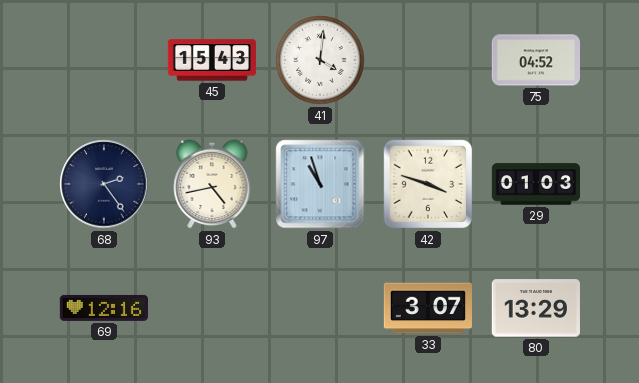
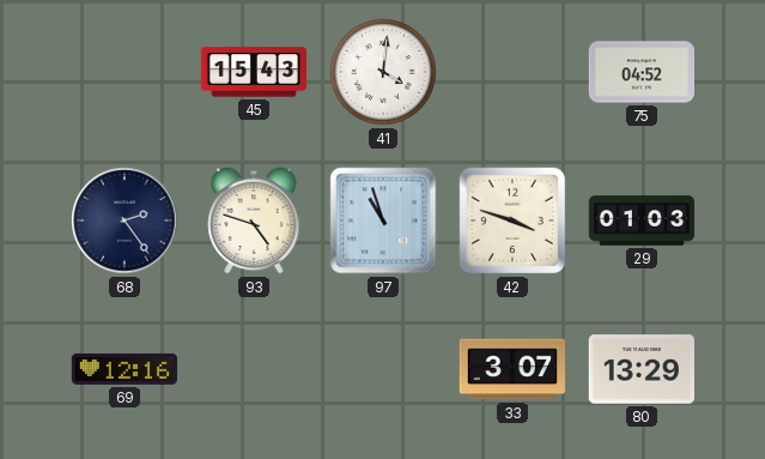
93: 4:43 -> 4:48
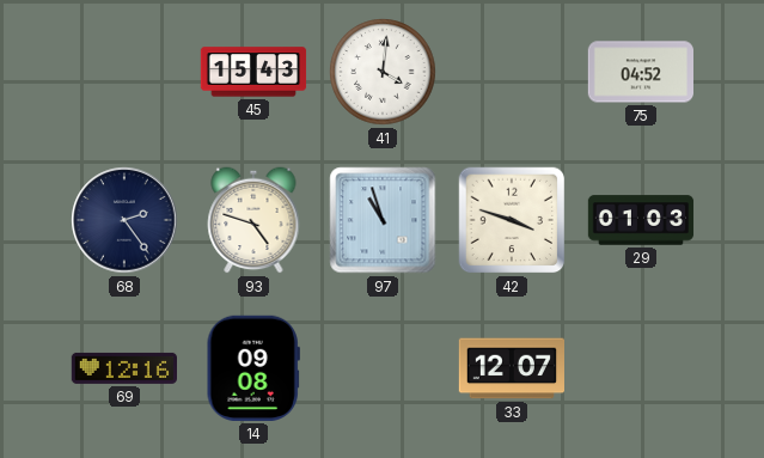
14: none -> 09:08
33: 3:07 -> 12:07
80: 13:29 -> none
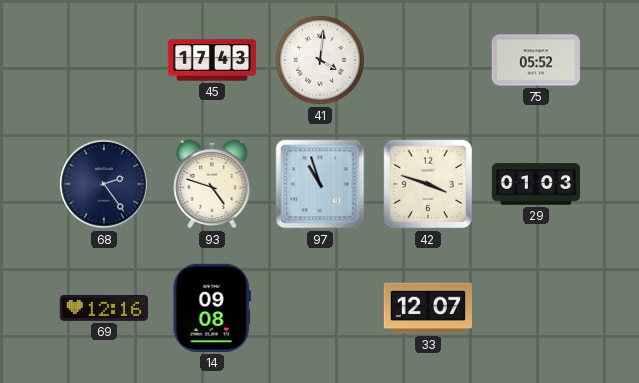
45: 15:43 -> 17:43
75: 04:52 -> 05:52
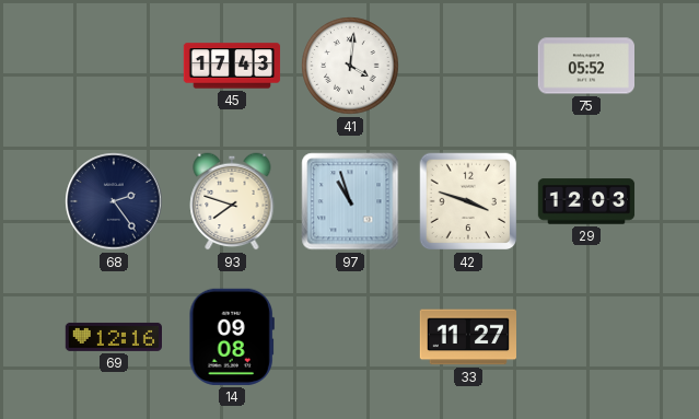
93: 4:48 -> 7:48
29: 01:03 -> 12:03
33: 12:07 -> 11:27
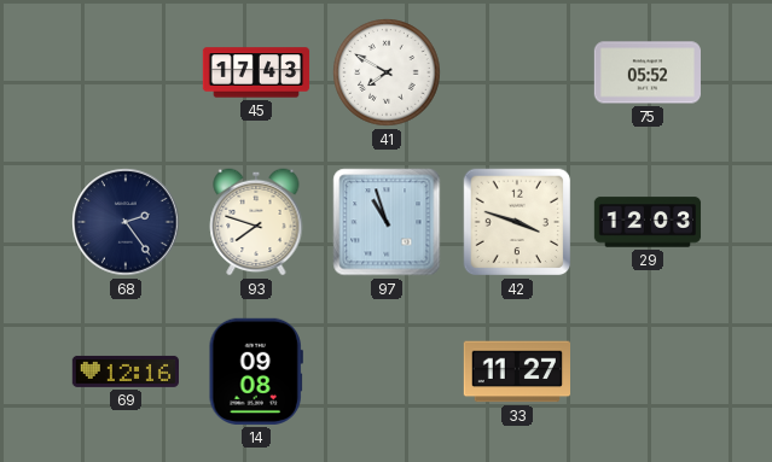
41: 4:01 -> 7:50
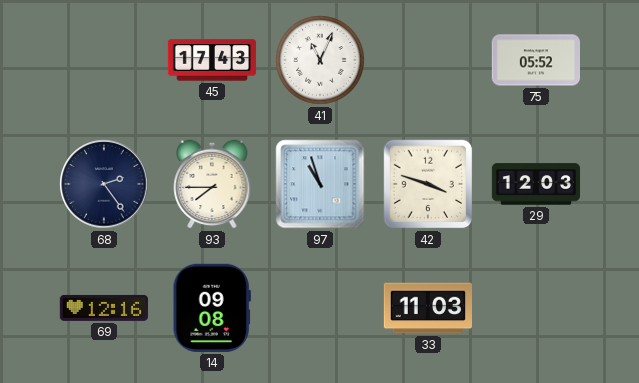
41: 7:50 -> 11:04
93: 7:48 -> 7:45
33: 11:27 -> 11:03
